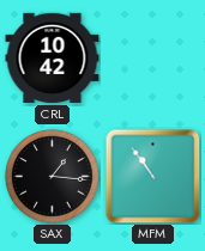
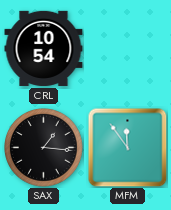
CRL: 10:42 -> 10:54
MFM: 10:54 -> 11:54
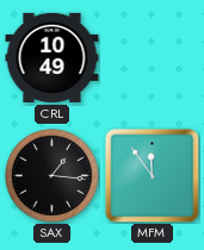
CRL: 10:54 -> 10:49
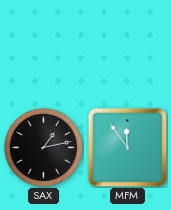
CRL: 10:49 -> none
SAX: 1:16 -> 1:13
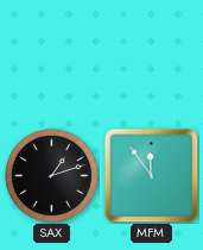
SAX: 1:13 -> 1:12
